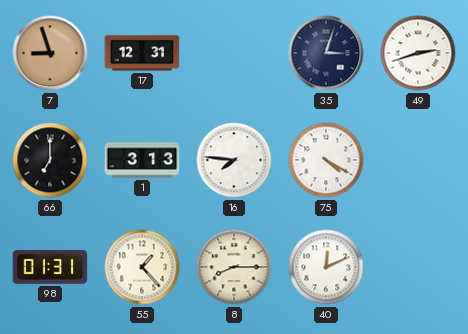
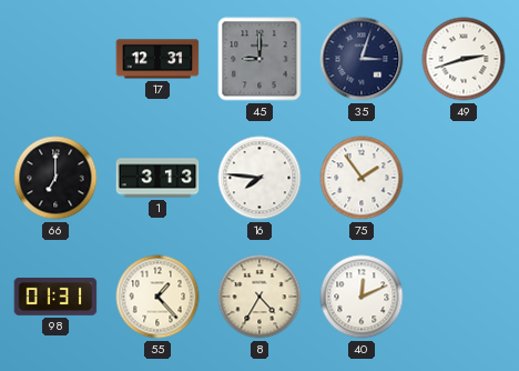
7: 8:57 -> none
45: none -> 9:00
75: 4:20 -> 1:54
8: 8:15 -> 4:35
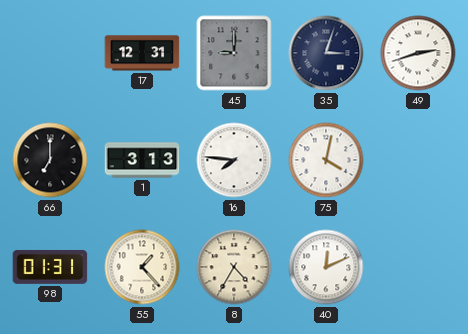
75: 1:54 -> 4:02
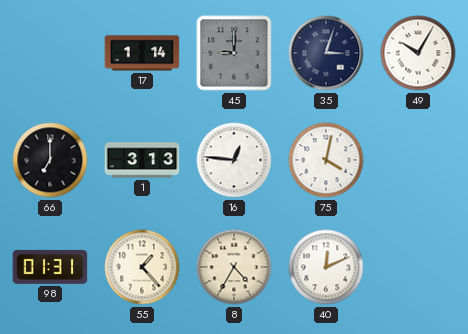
17: 12:31 -> 1:14
49: 2:42 -> 10:05
16: 7:46 -> 12:46
